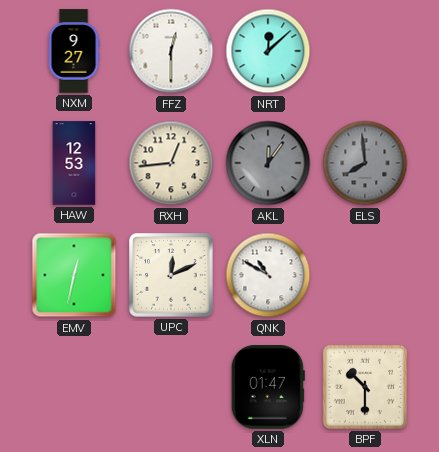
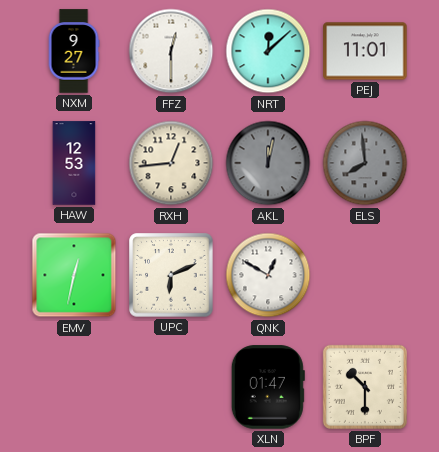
PEJ: none -> 11:01
AKL: 12:06 -> 12:02
UPC: 12:11 -> 6:11
QNK: 10:50 -> 12:50
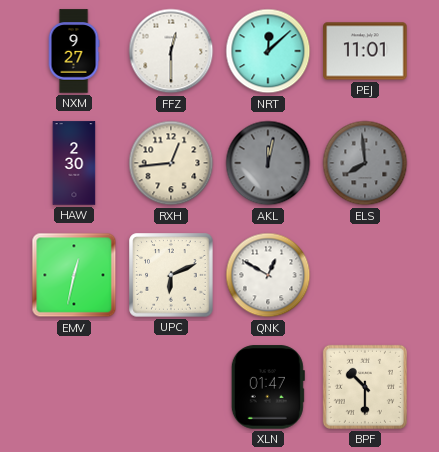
HAW: 12:53 -> 2:30
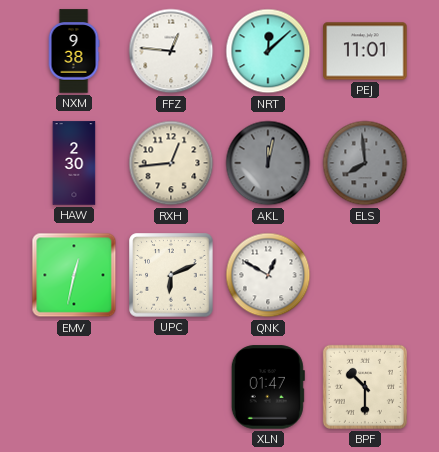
NXM: 9:27 -> 9:38
FFZ: 12:30 -> 12:46
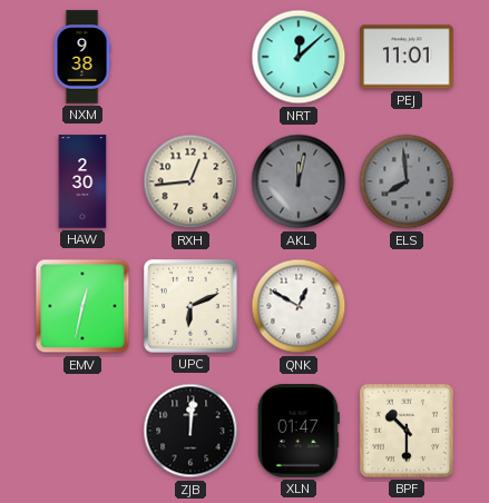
FFZ: 12:46 -> none
ZJB: none -> 12:01
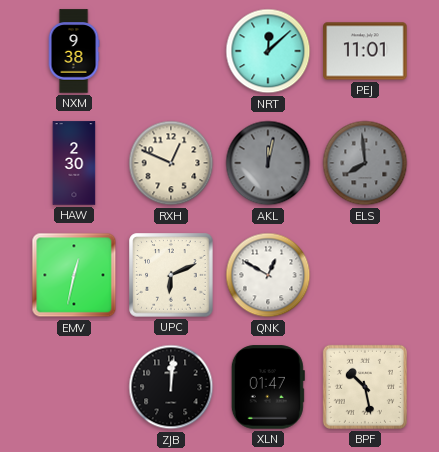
RXH: 12:44 -> 12:49
BPF: 10:30 -> 10:28
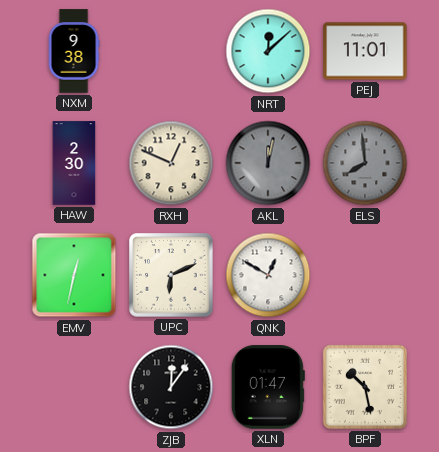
ZJB: 12:01 -> 12:06
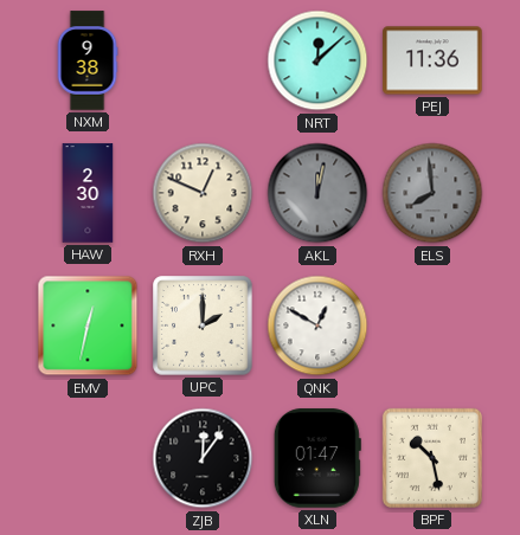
PEJ: 11:01 -> 11:36
UPC: 6:11 -> 2:00
